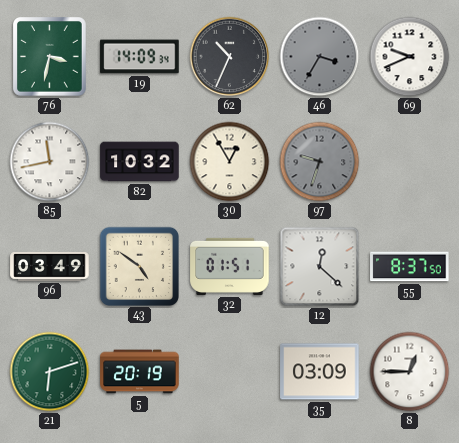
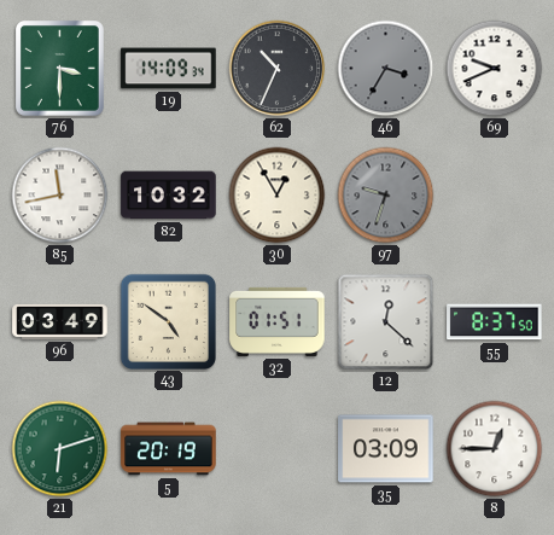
76: 3:32 -> 3:30
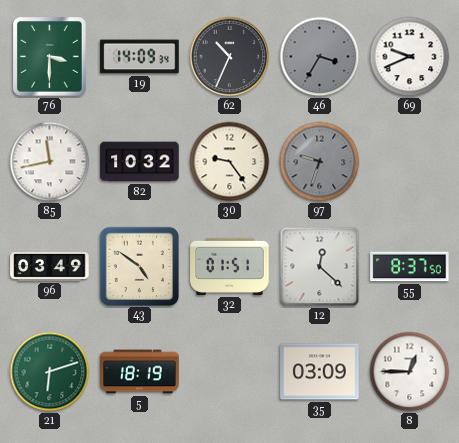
30: 12:55 -> 9:24
5: 20:19 -> 18:19
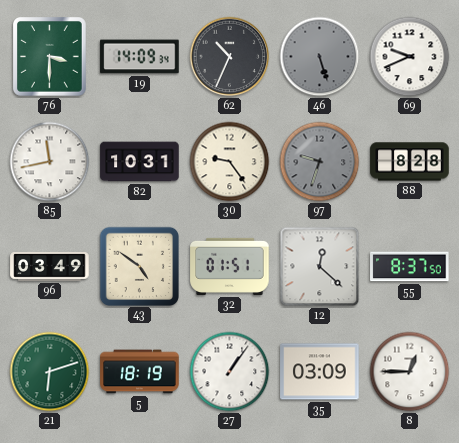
46: 3:35 -> 5:27
82: 10:32 -> 10:31
88: none -> 8:28
27: none -> 1:06
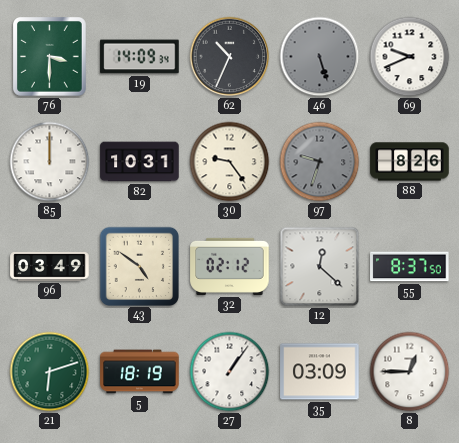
85: 11:43 -> 12:00
88: 8:28 -> 8:26
32: 01:51 -> 02:12
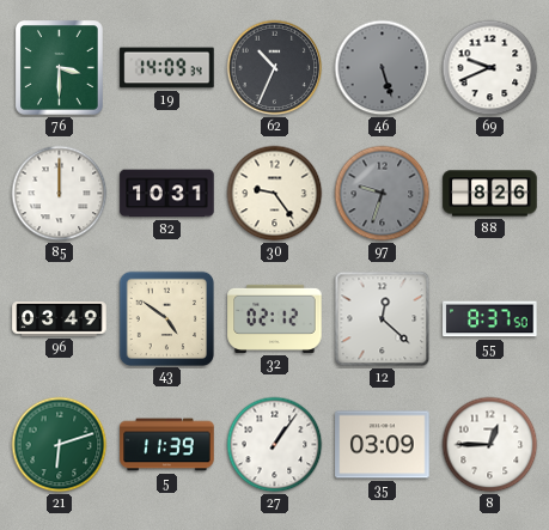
5: 18:19 -> 11:39
